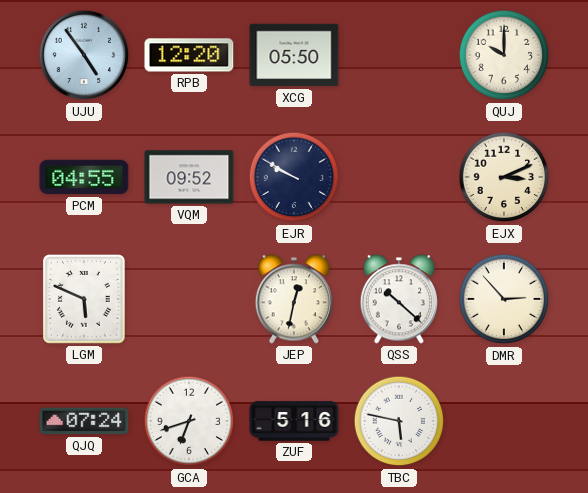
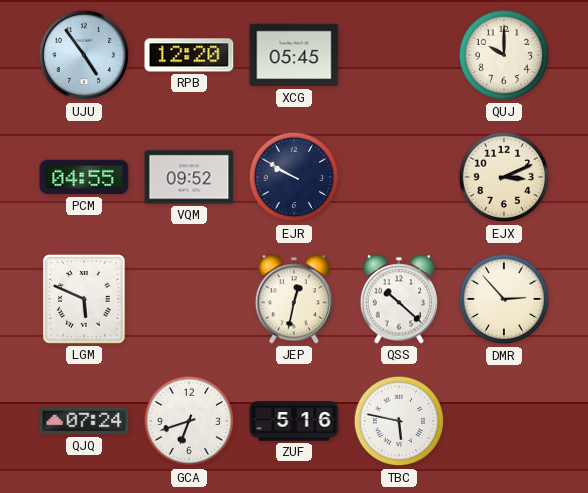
XCG: 05:50 -> 05:45
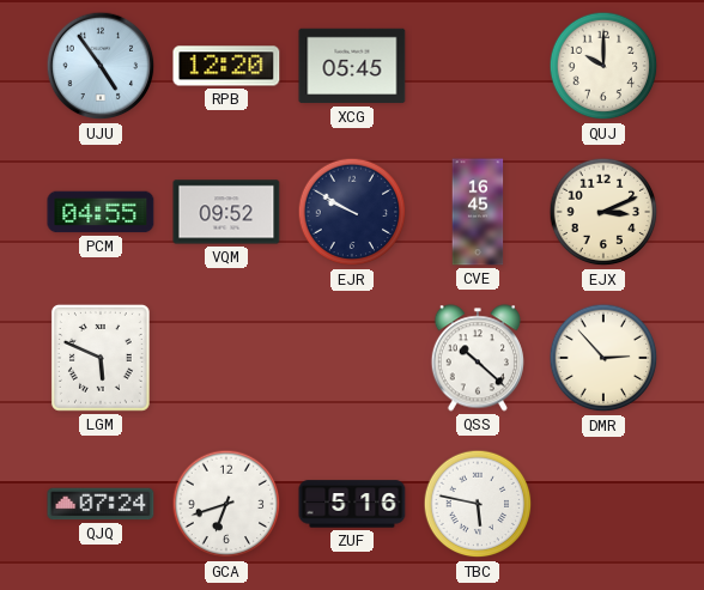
CVE: none -> 16:45
JEP: 12:32 -> none
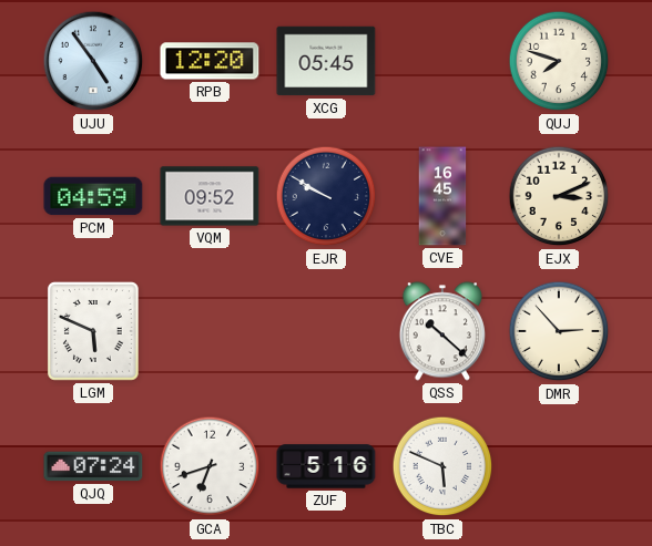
QUJ: 10:00 -> 7:48
PCM: 04:55 -> 04:59
TBC: 5:47 -> 5:49
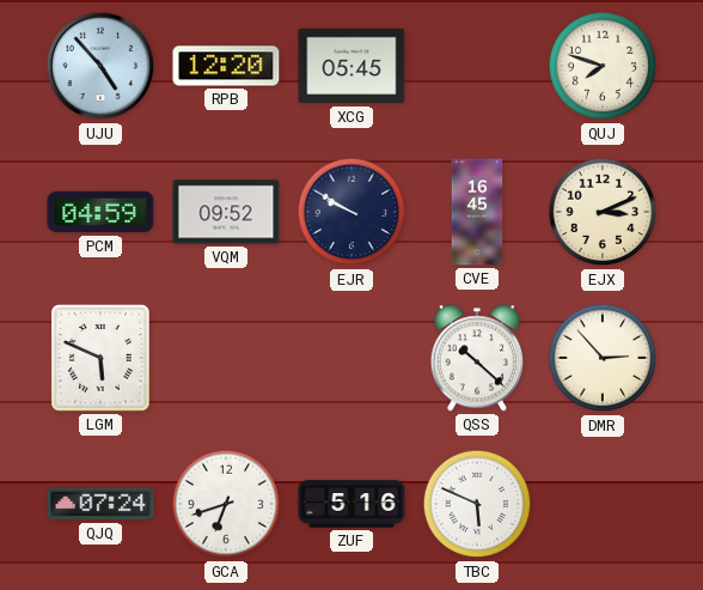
UJU: 4:54 -> 4:53
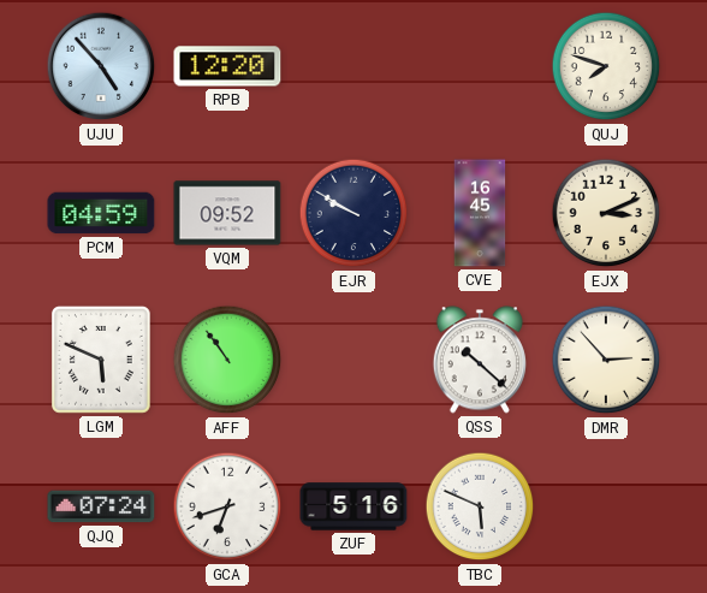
XCG: 05:45 -> none
AFF: none -> 10:54
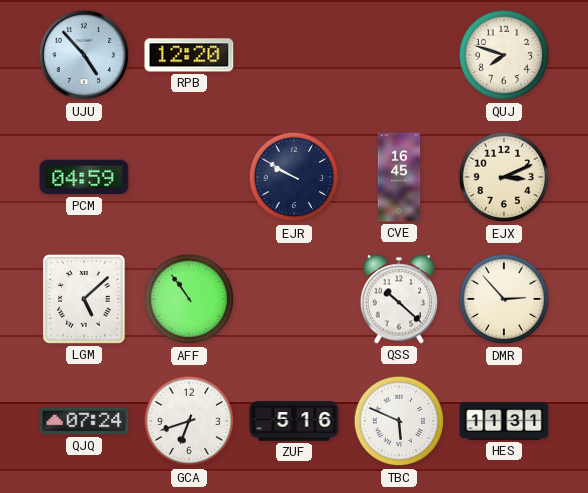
VQM: 09:52 -> none
LGM: 5:49 -> 5:08
HES: none -> 11:31
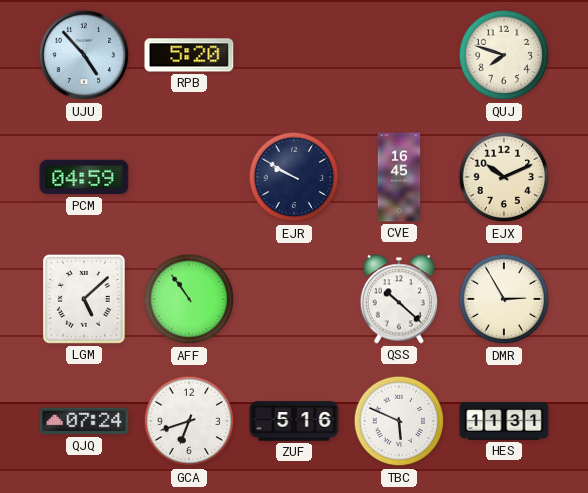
RPB: 12:20 -> 5:20
EJX: 3:11 -> 10:11
DMR: 2:53 -> 2:55
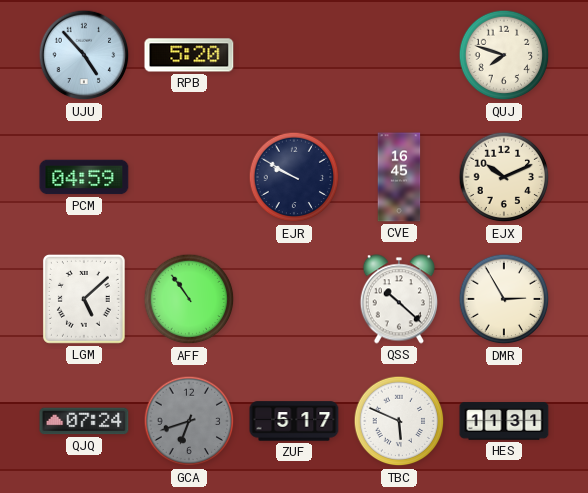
GCA dial: white -> grey
ZUF: 5:16 -> 5:17
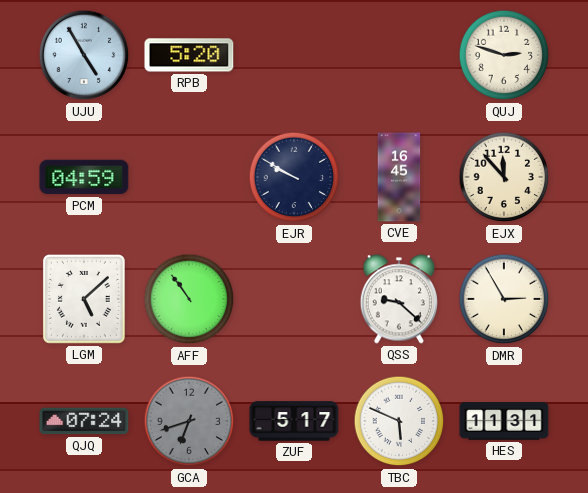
UJU: 4:53 -> 4:55
QUJ: 7:48 -> 2:48
EJX: 10:11 -> 11:53
QSS: 10:22 -> 9:22
